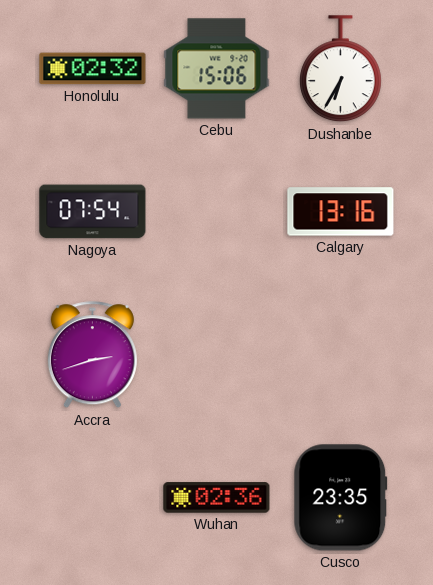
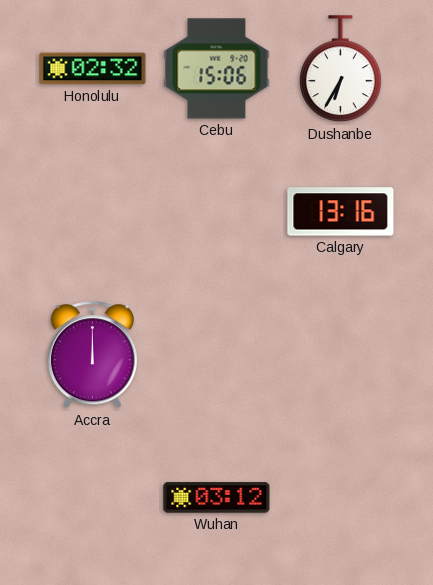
Nagoya: 07:54 -> none
Accra: 2:42 -> 12:00
Wuhan: 02:36 -> 03:12
Cusco: 23:35 -> none
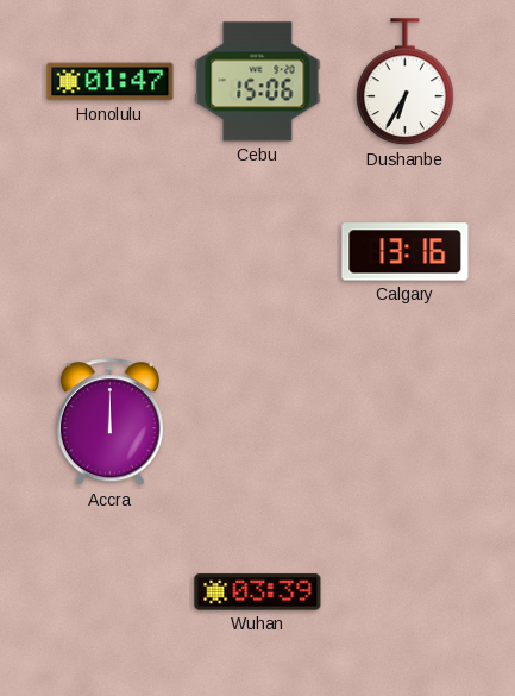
Honolulu: 02:32 -> 01:47
Wuhan: 03:12 -> 03:39
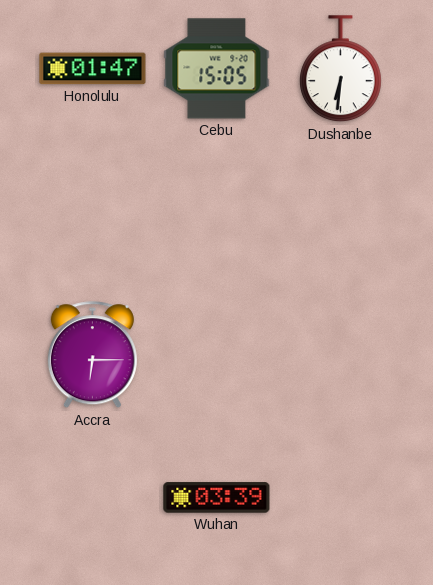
Cebu: 15:06 -> 15:05
Dushanbe: 6:35 -> 6:31
Calgary: 13:16 -> none
Accra: 12:00 -> 6:15
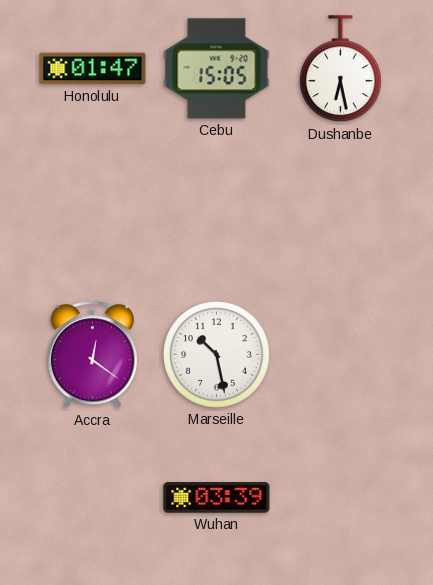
Dushanbe: 6:31 -> 6:28
Accra: 6:15 -> 12:21
Marseille: none -> 10:28
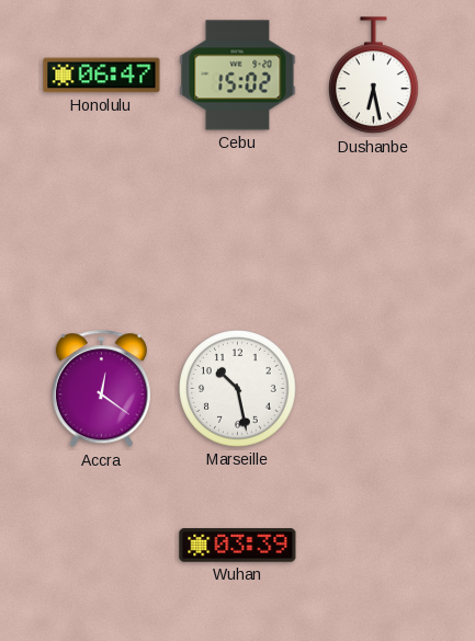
Honolulu: 01:47 -> 06:47
Cebu: 15:05 -> 15:02
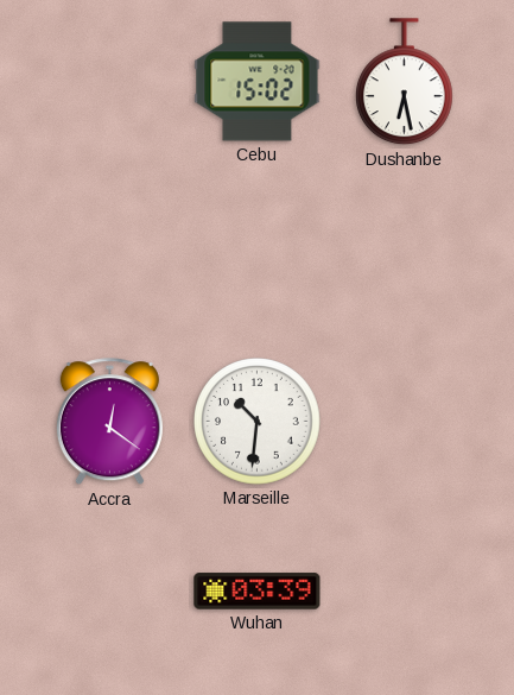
Honolulu: 06:47 -> none
Marseille: 10:28 -> 10:31
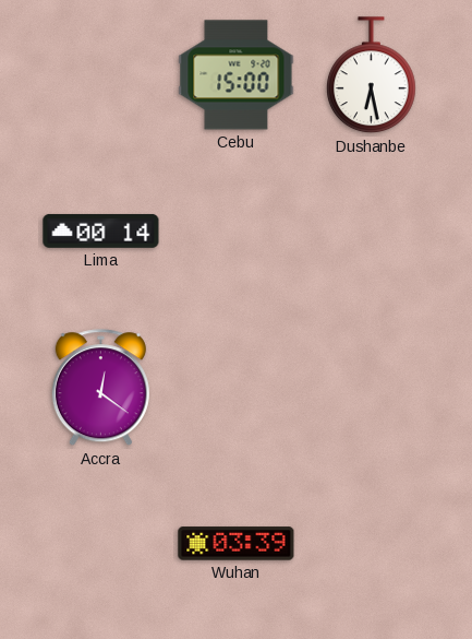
Cebu: 15:02 -> 15:00
Lima: none -> 00:14
Marseille: 10:31 -> none
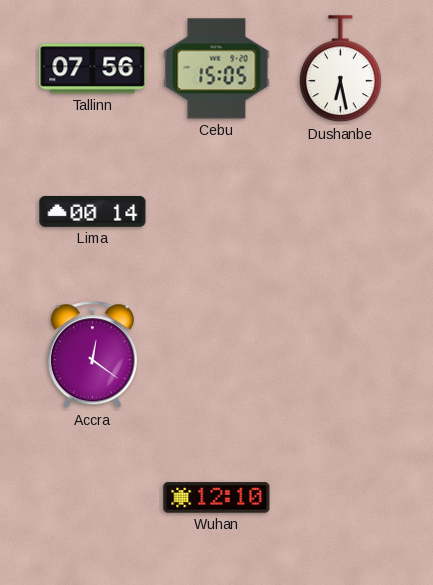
Tallinn: none -> 07:56
Cebu: 15:00 -> 15:05
Wuhan: 03:39 -> 12:10
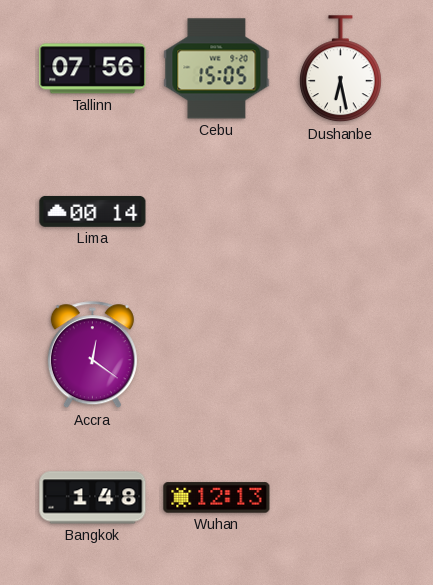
Bangkok: none -> 1:48
Wuhan: 12:10 -> 12:13
